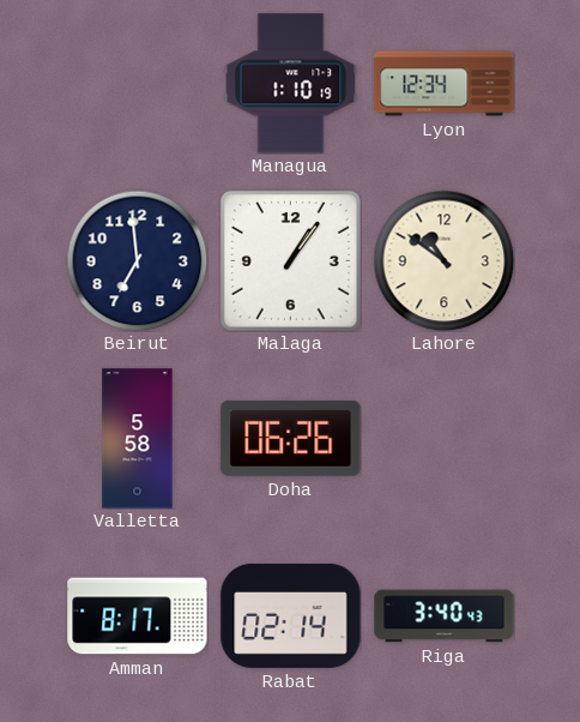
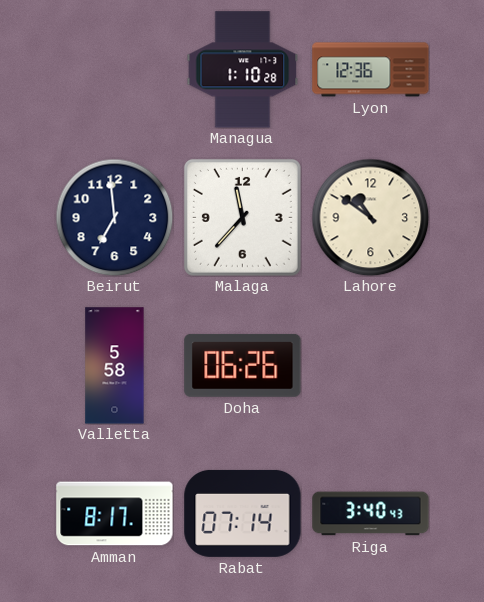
Managua: 1:10:19 -> 1:10:28
Lyon: 12:34 -> 12:36
Malaga: 1:06 -> 11:37
Rabat: 02:14 -> 07:14
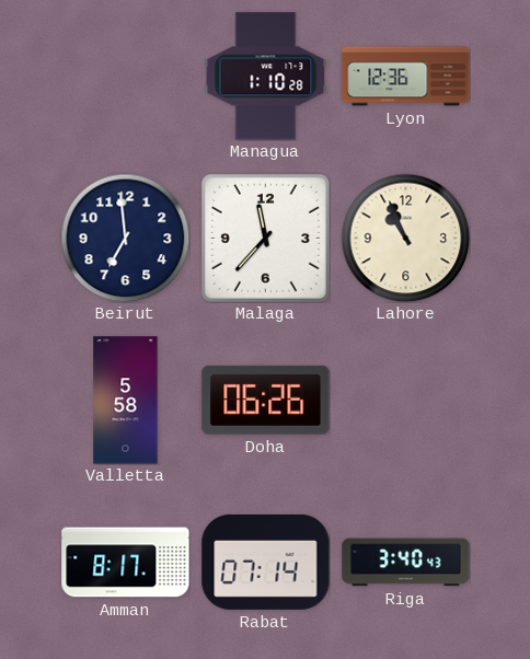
Lahore: 10:51 -> 10:56
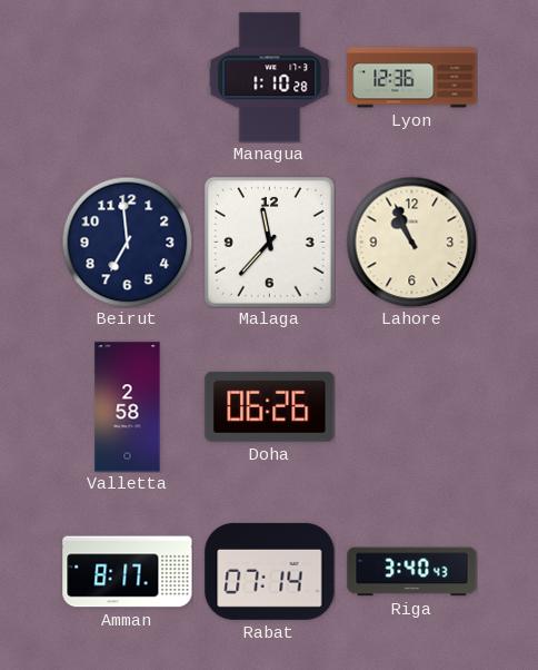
Valletta: 5:58 -> 2:58
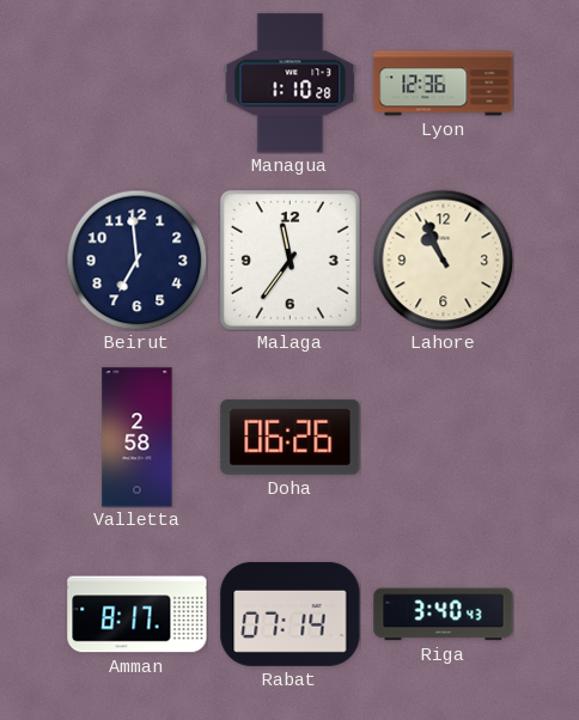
Malaga: 11:37 -> 11:36
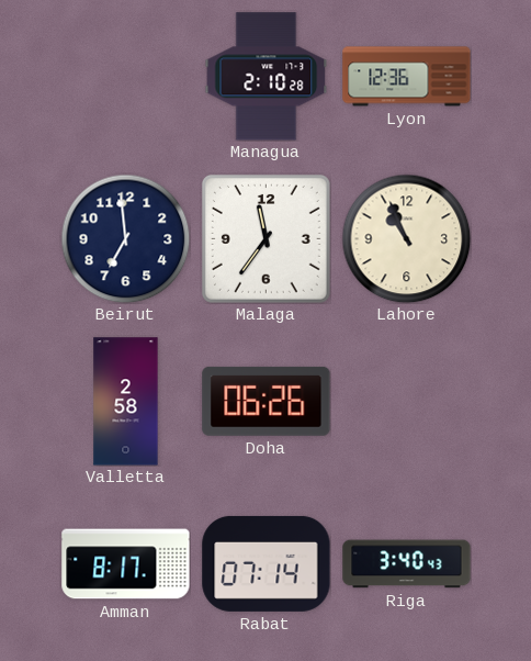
Managua: 1:10 -> 2:10
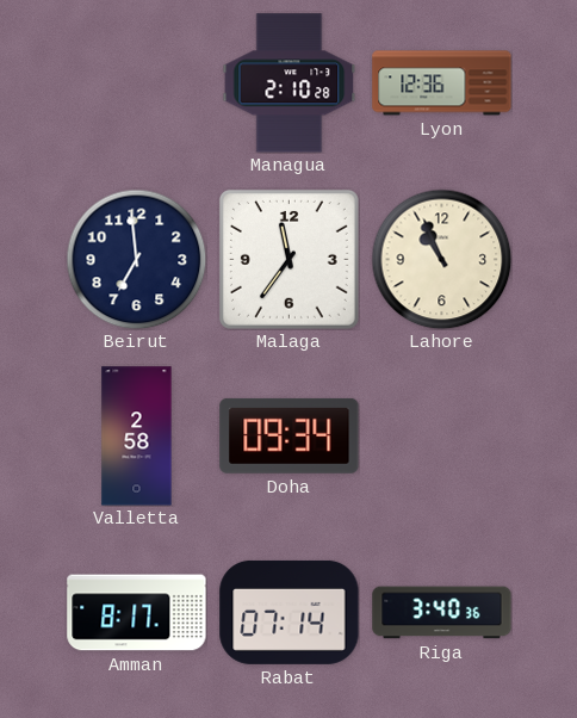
Doha: 06:26 -> 09:34
Riga: 3:40:43 -> 3:40:36
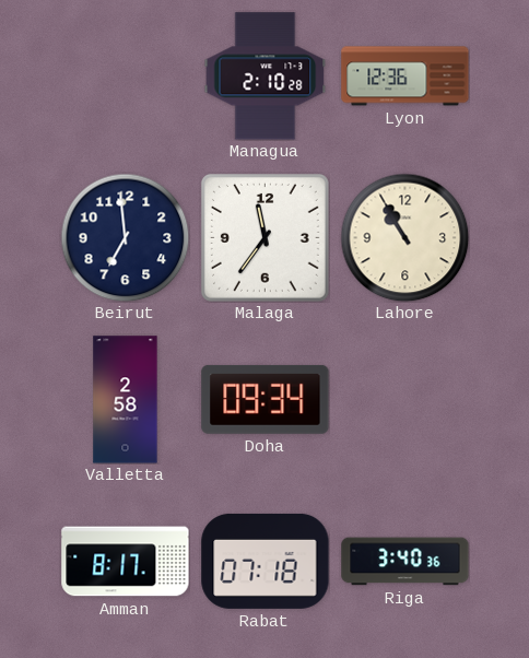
Lahore: 10:56 -> 10:55
Rabat: 07:14 -> 07:18
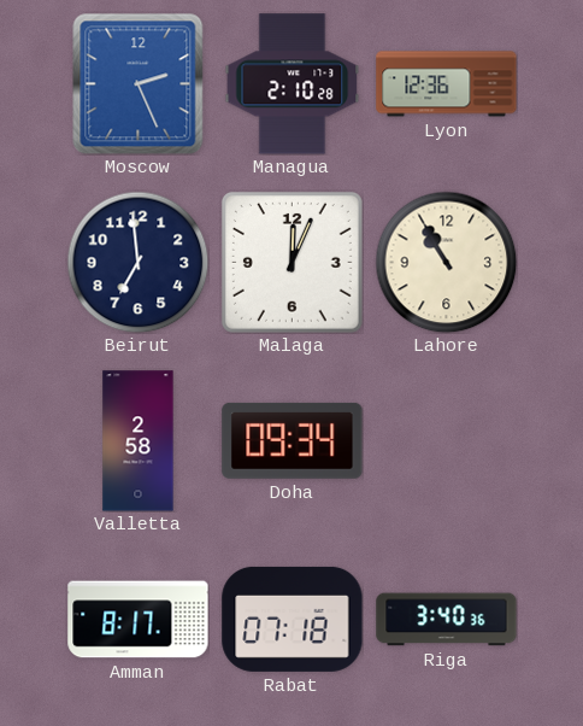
Moscow: none -> 2:26
Malaga: 11:36 -> 12:04
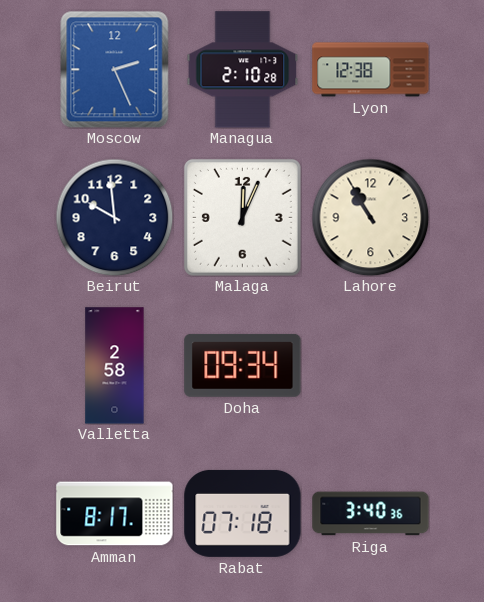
Lyon: 12:36 -> 12:38
Beirut: 6:59 -> 9:59
